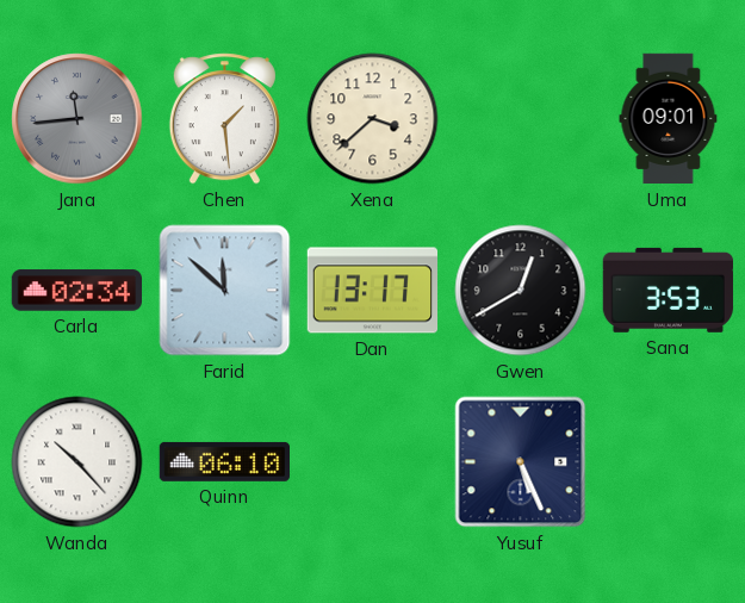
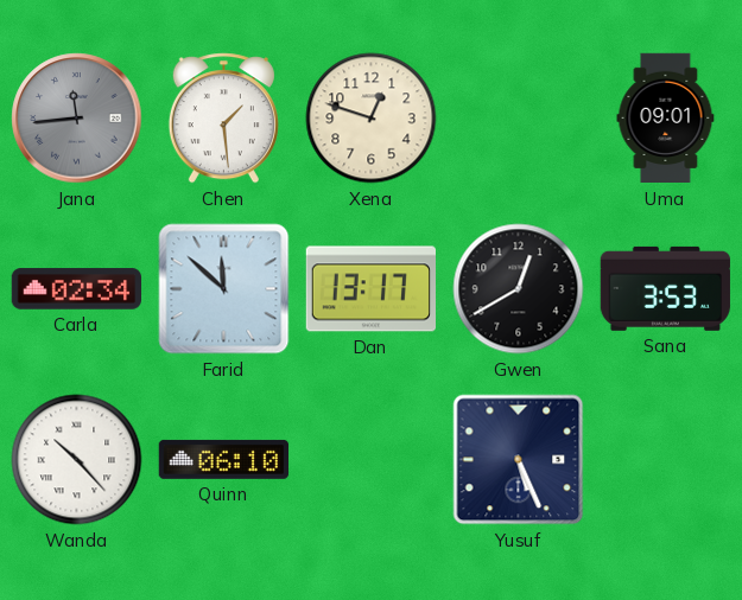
Xena: 3:38 -> 12:48
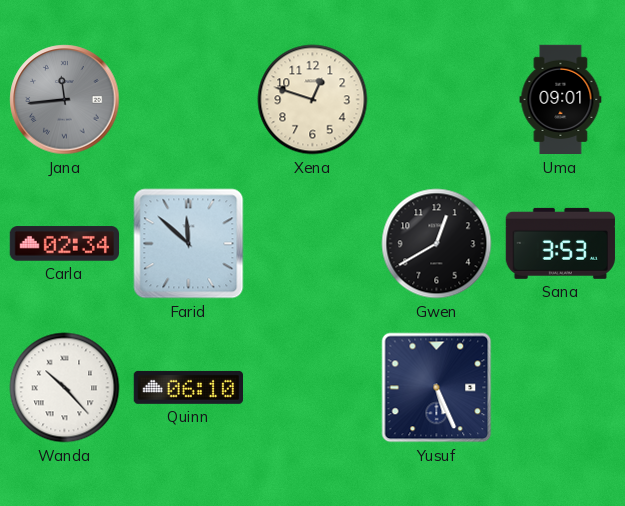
Chen: 1:29 -> none
Dan: 13:17 -> none
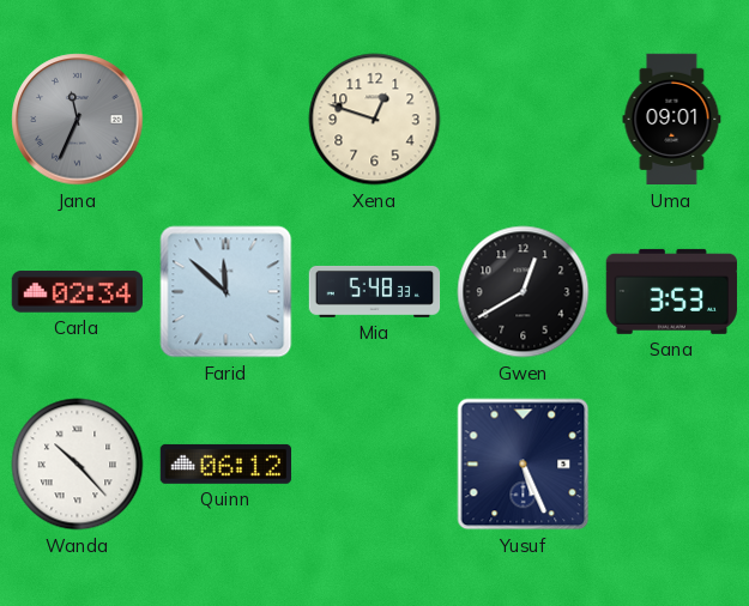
Jana: 11:44 -> 11:34
Mia: none -> 5:48
Quinn: 06:10 -> 06:12
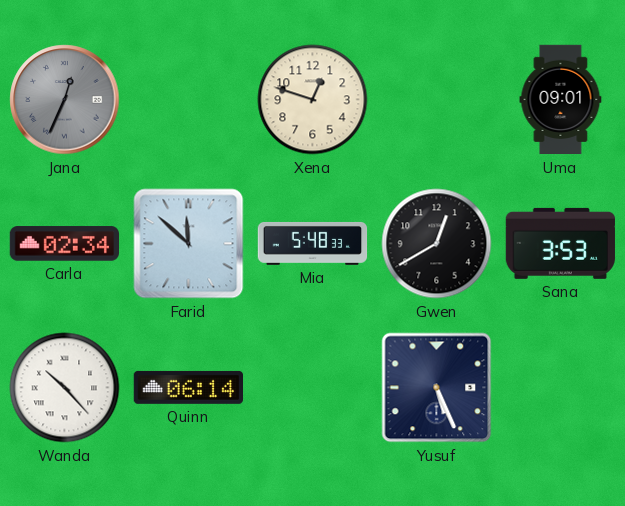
Jana: 11:34 -> 12:34
Quinn: 06:12 -> 06:14
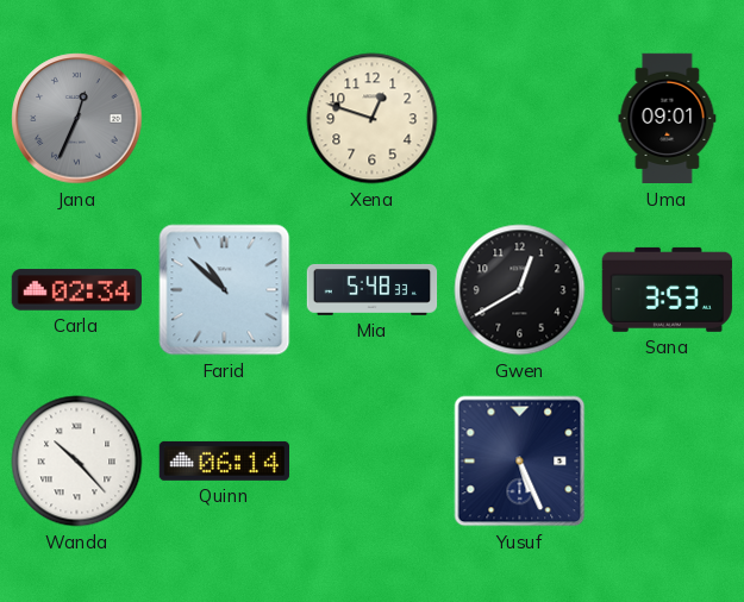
Farid: 11:52 -> 10:52
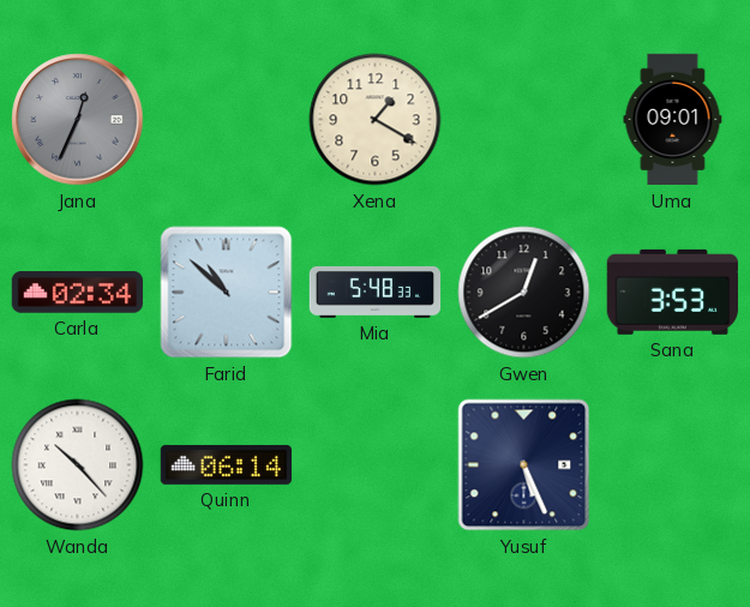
Xena: 12:48 -> 1:20
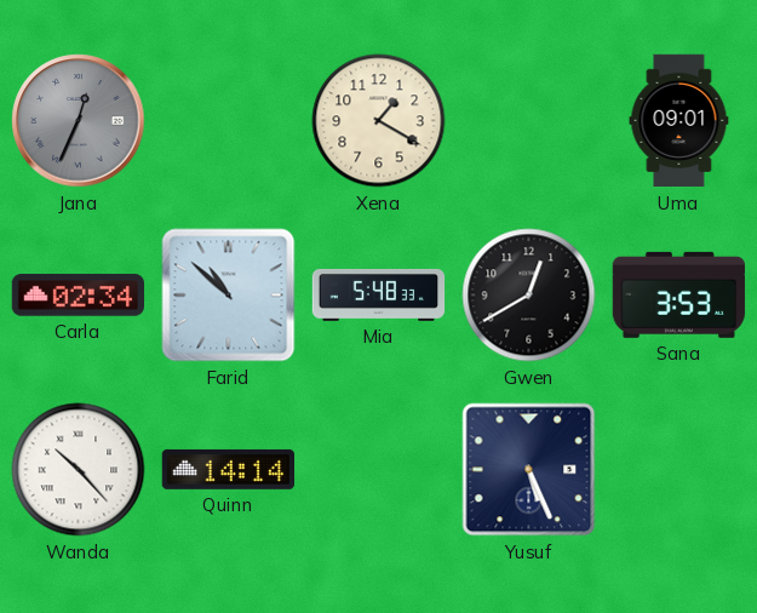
Quinn: 06:14 -> 14:14
